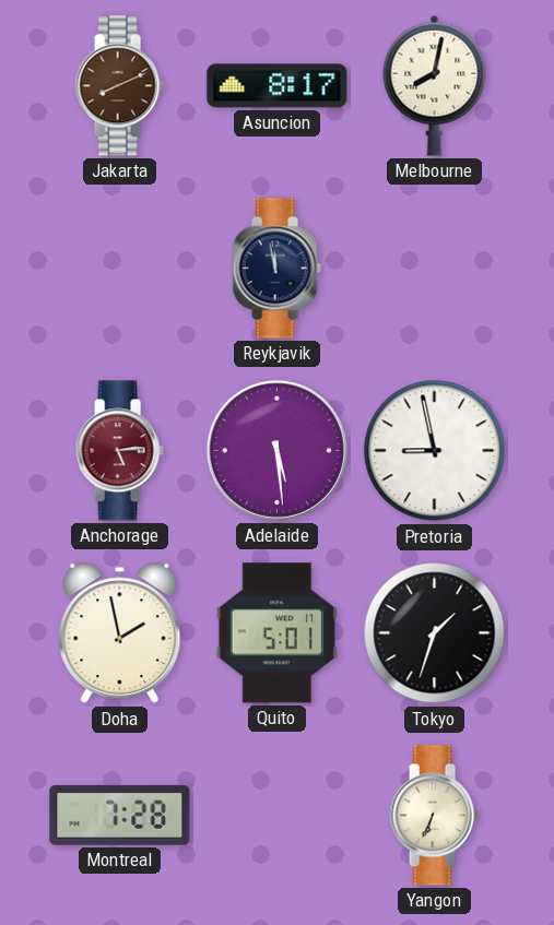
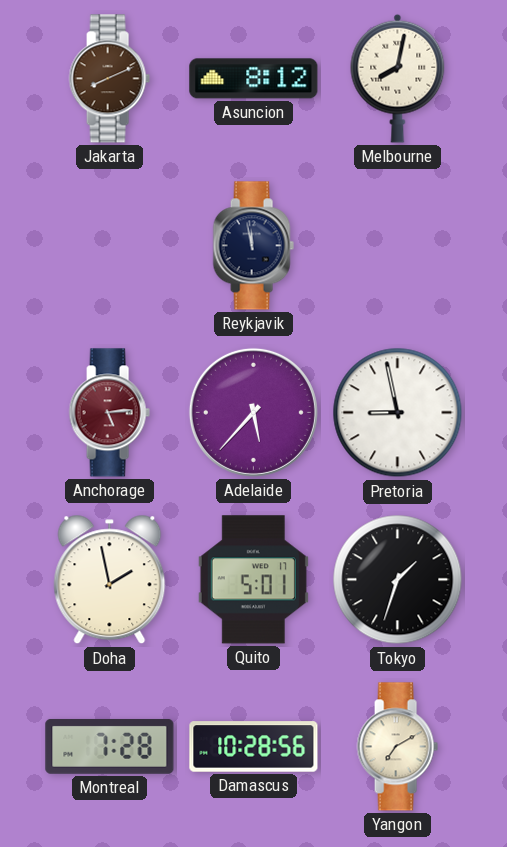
Asuncion: 8:17 -> 8:12
Adelaide: 5:29 -> 5:37
Damascus: none -> 10:28
Yangon: 6:34 -> 7:10
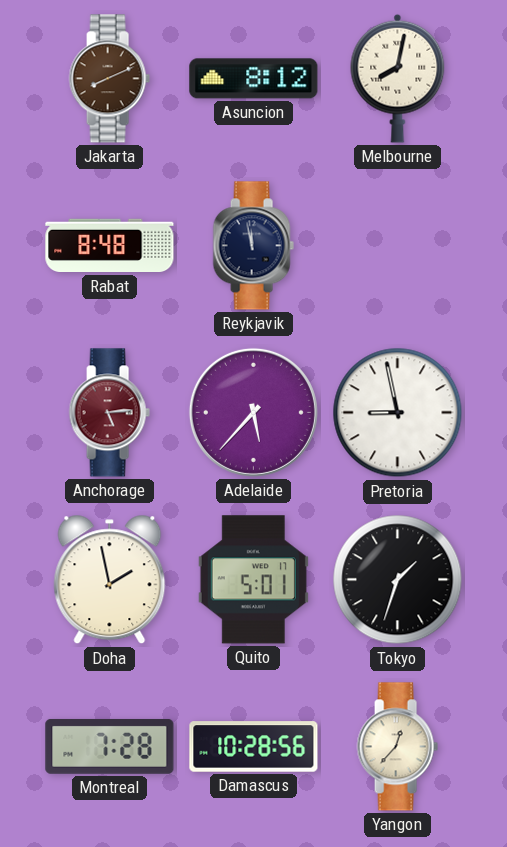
Rabat: none -> 8:48
Yangon: 7:10 -> 12:37
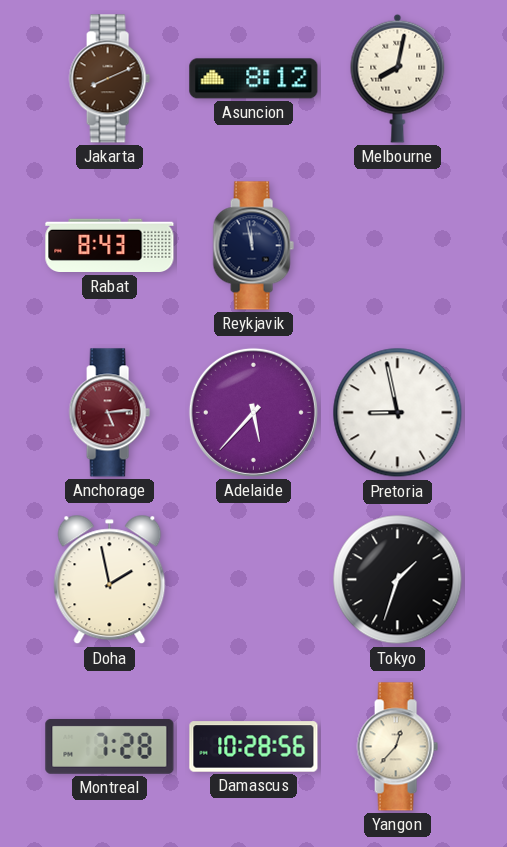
Rabat: 8:48 -> 8:43
Quito: 5:01 -> none
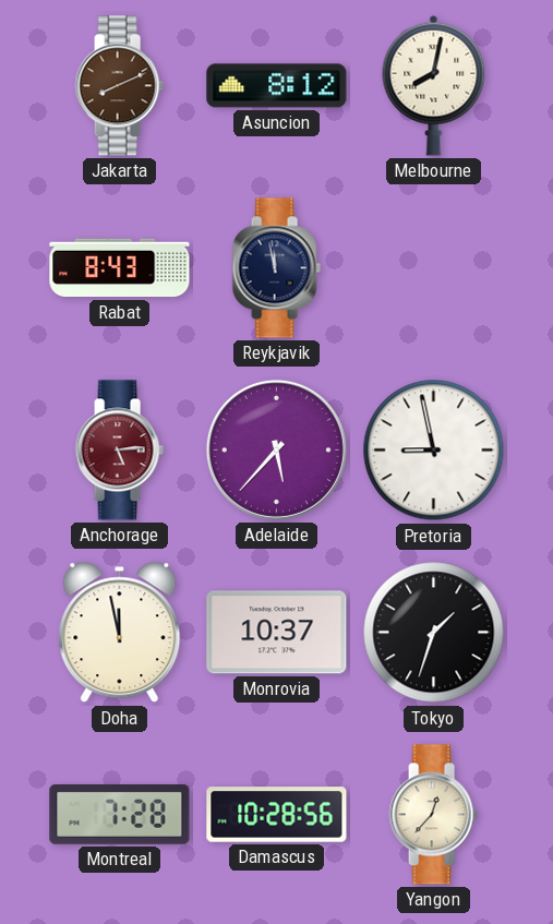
Doha: 1:58 -> 11:58
Monrovia: none -> 10:37
